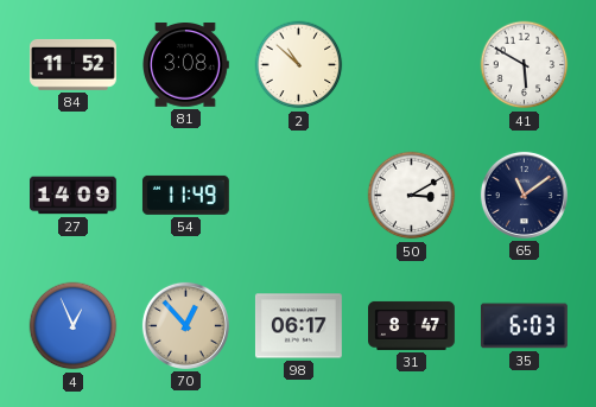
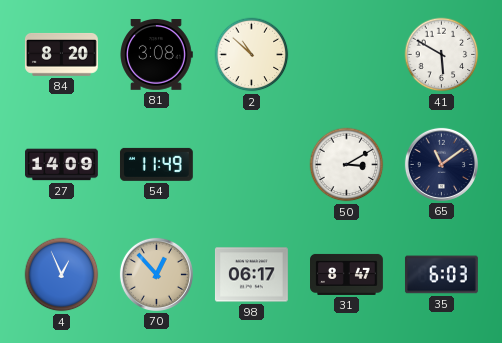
84: 11:52 -> 8:20
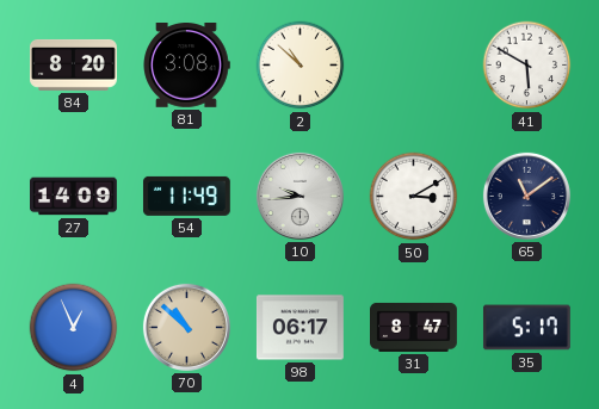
10: none -> 9:44
70: 12:53 -> 10:52
35: 6:03 -> 5:17
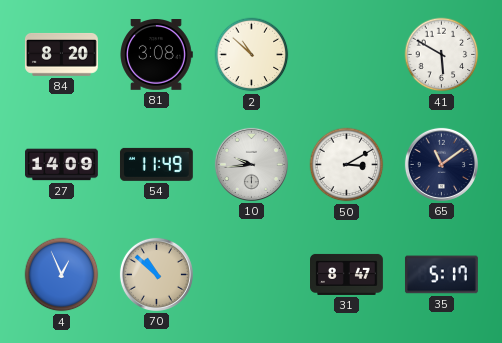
98: 06:17 -> none
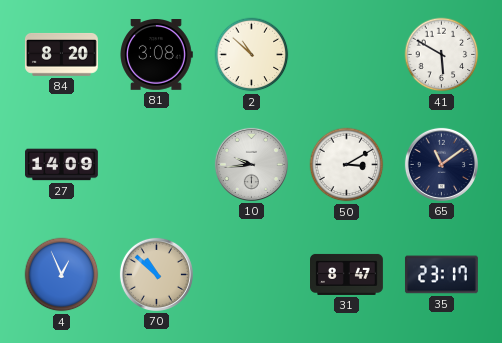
54: 11:49 -> none
35: 5:17 -> 23:17
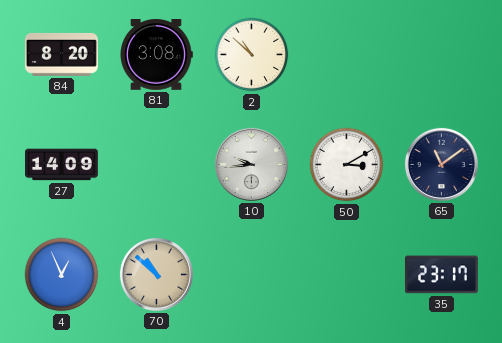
41: 5:50 -> none
31: 8:47 -> none
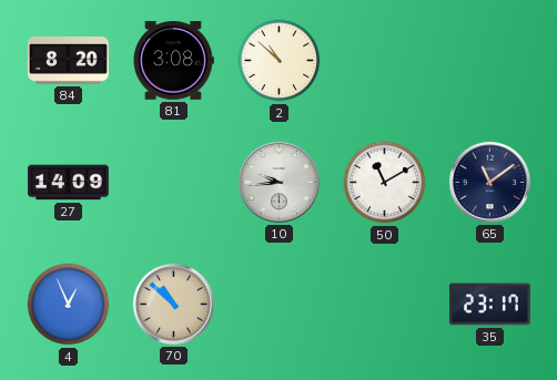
50: 3:10 -> 11:10
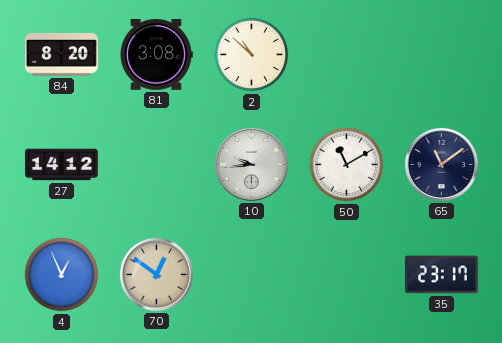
27: 14:09 -> 14:12
70: 10:52 -> 12:51
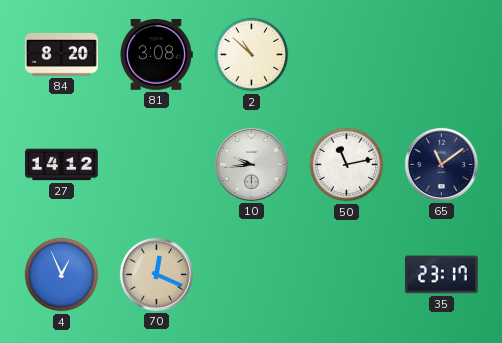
50: 11:10 -> 11:13
70: 12:51 -> 12:19
